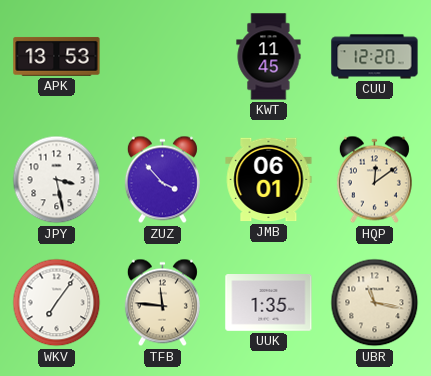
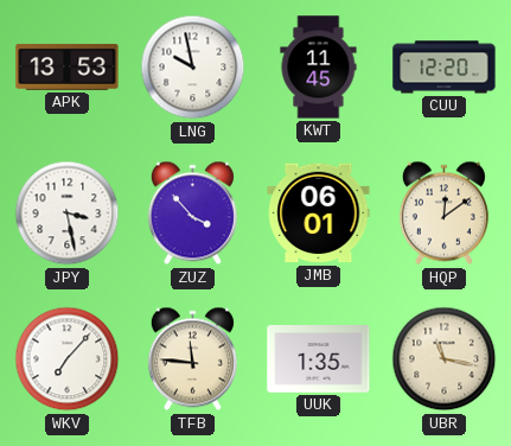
LNG: none -> 9:58
WKV: 7:06 -> 7:07
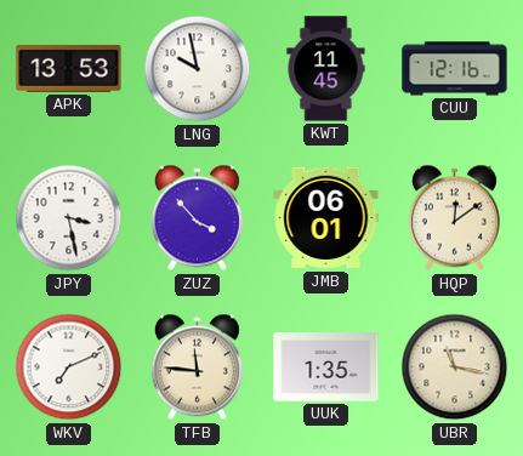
CUU: 12:20 -> 12:16
WKV: 7:07 -> 7:11
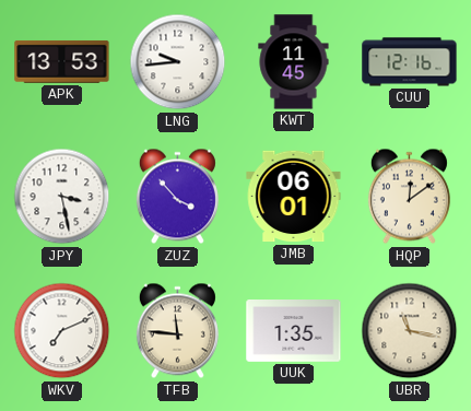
LNG: 9:58 -> 9:44
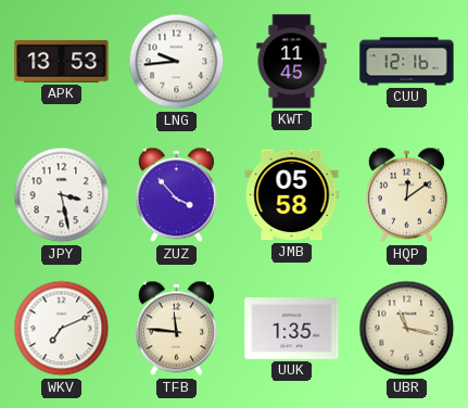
JMB: 06:01 -> 05:58
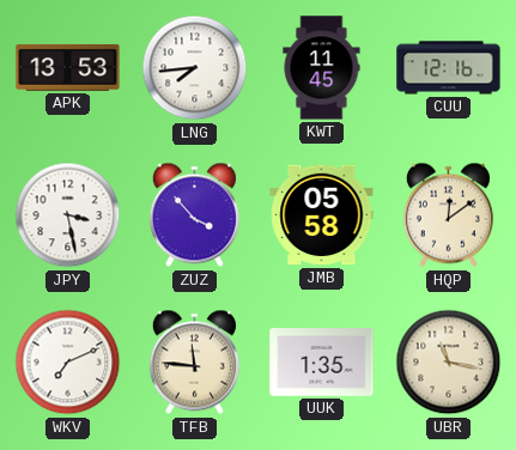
LNG: 9:44 -> 7:44
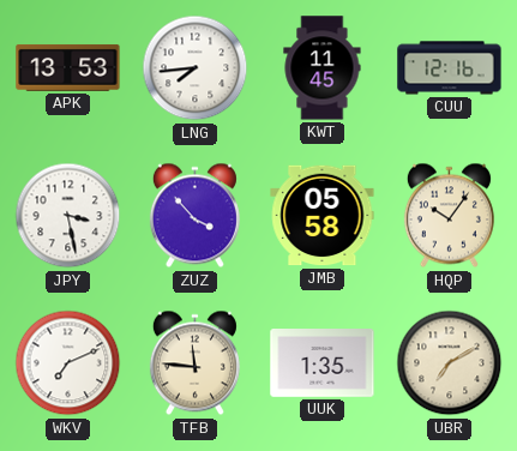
HQP: 12:09 -> 10:06
UBR: 11:17 -> 7:10
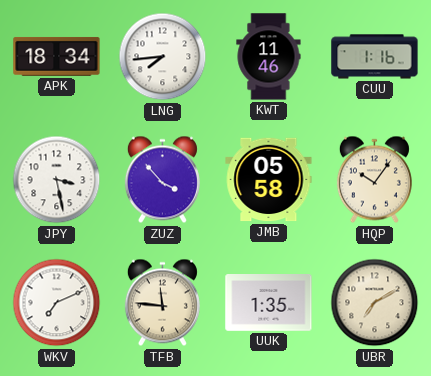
APK: 13:53 -> 18:34
KWT: 11:45 -> 11:46
CUU: 12:16 -> 1:16
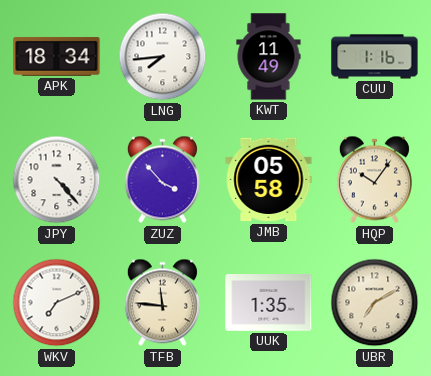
KWT: 11:46 -> 11:49
JPY: 3:28 -> 4:23
